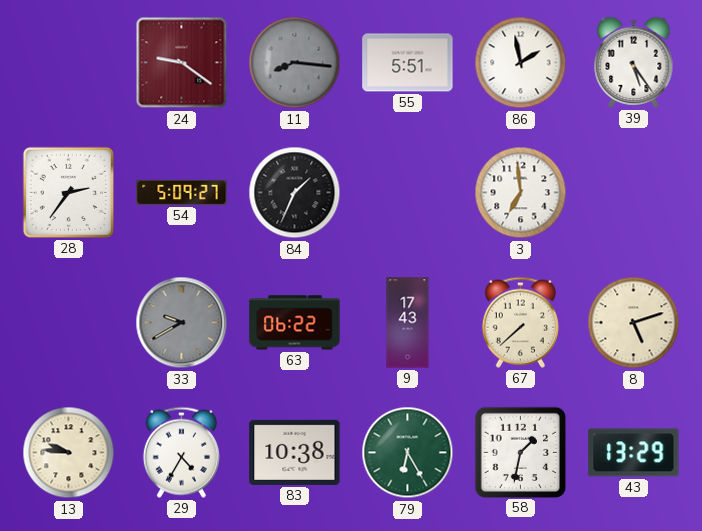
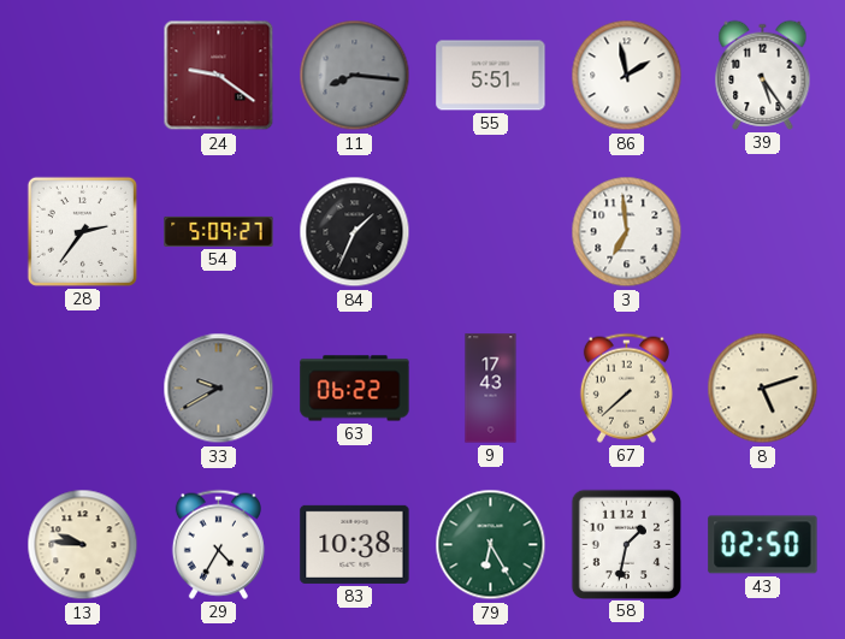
43: 13:29 -> 02:50
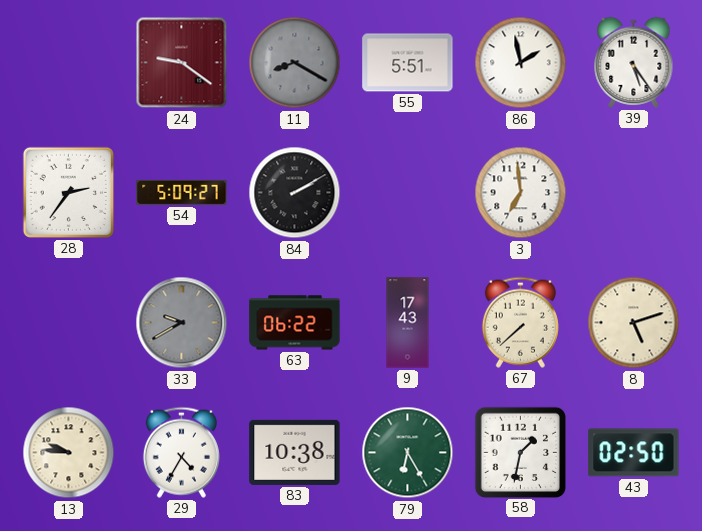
11: 8:16 -> 8:20
84: 1:34 -> 2:10
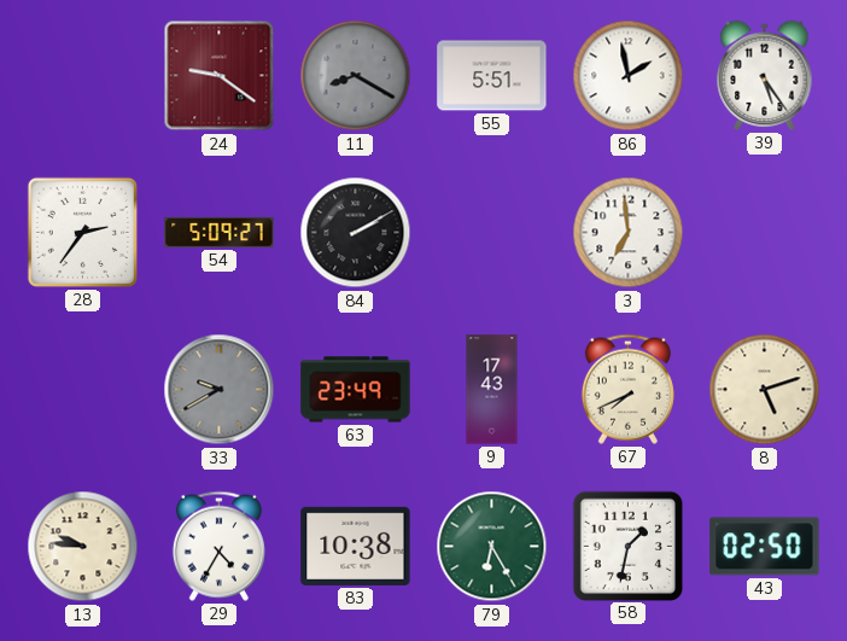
63: 06:22 -> 23:49
67: 7:38 -> 7:41
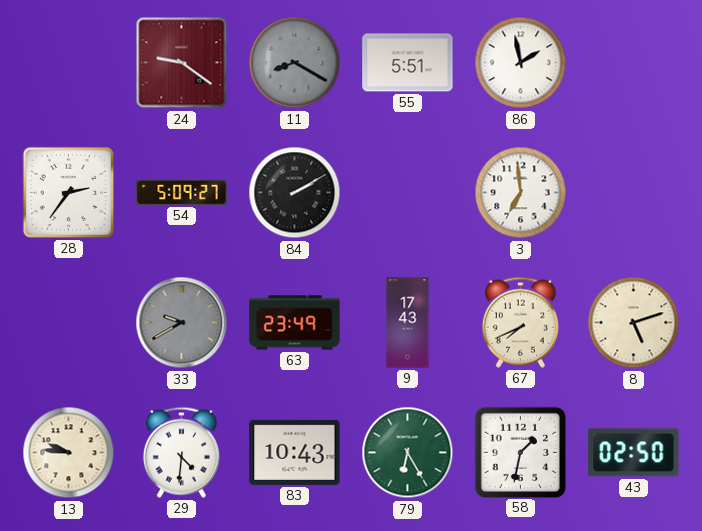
39: 5:24 -> none
29: 4:35 -> 4:31
83: 10:38 -> 10:43
